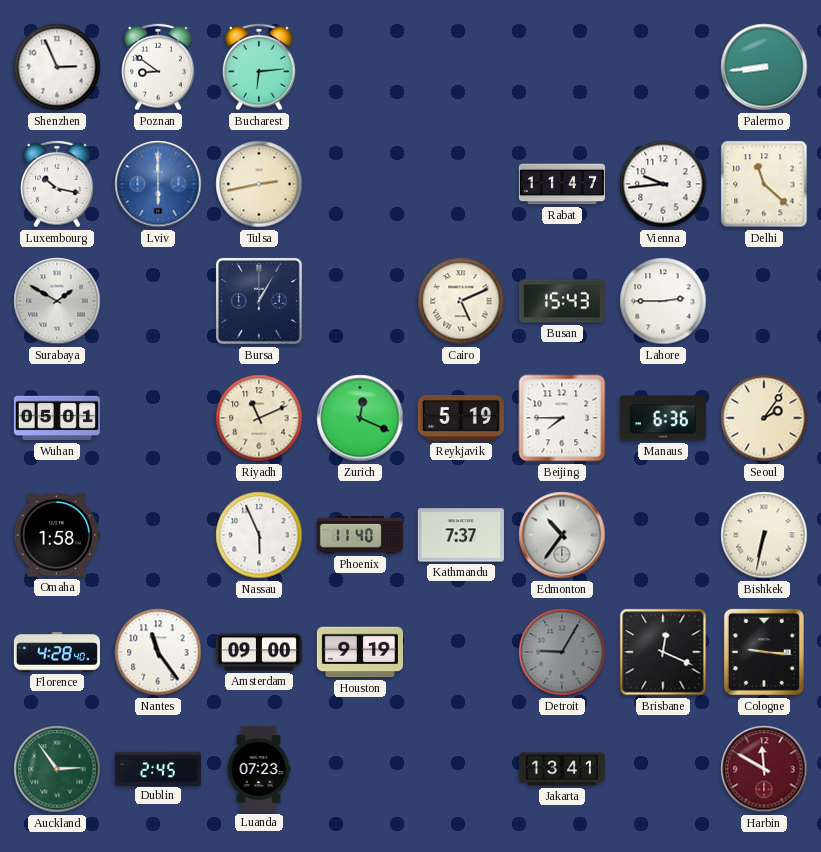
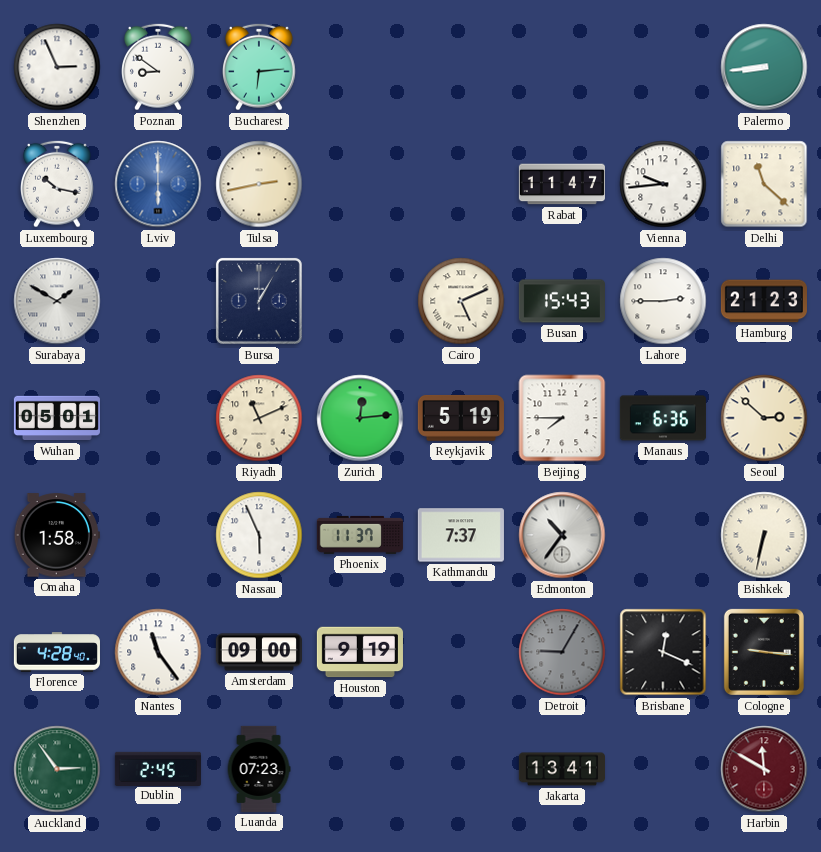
Hamburg: none -> 21:23
Zurich: 12:19 -> 12:14
Seoul: 2:06 -> 2:52
Phoenix: 11:40 -> 11:37
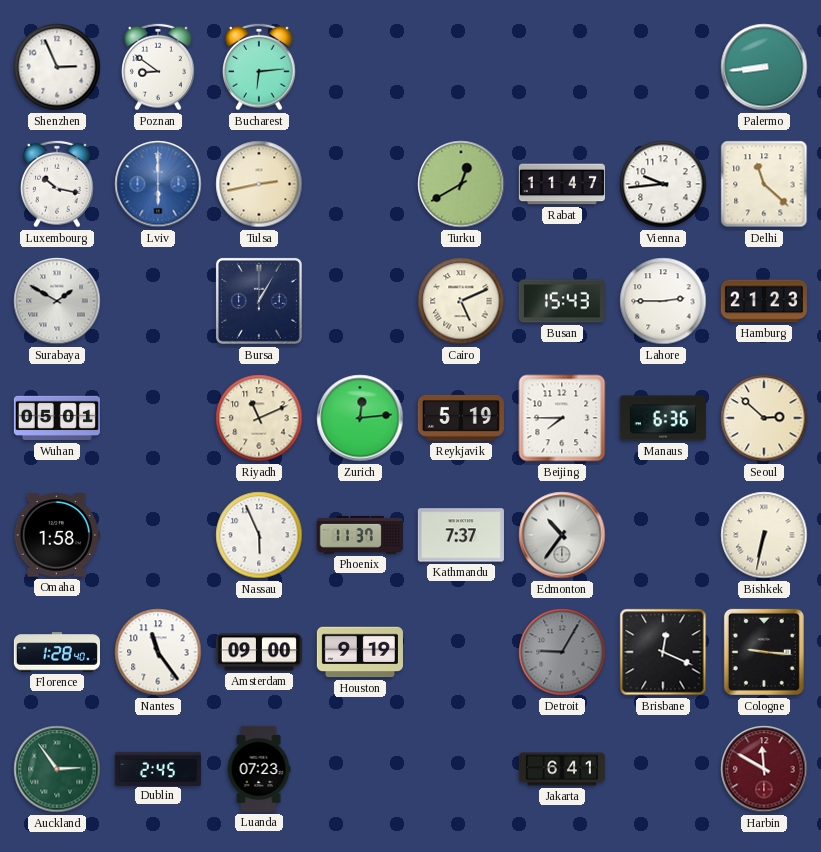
Turku: none -> 12:40
Florence: 4:28 -> 1:28
Jakarta: 13:41 -> 6:41
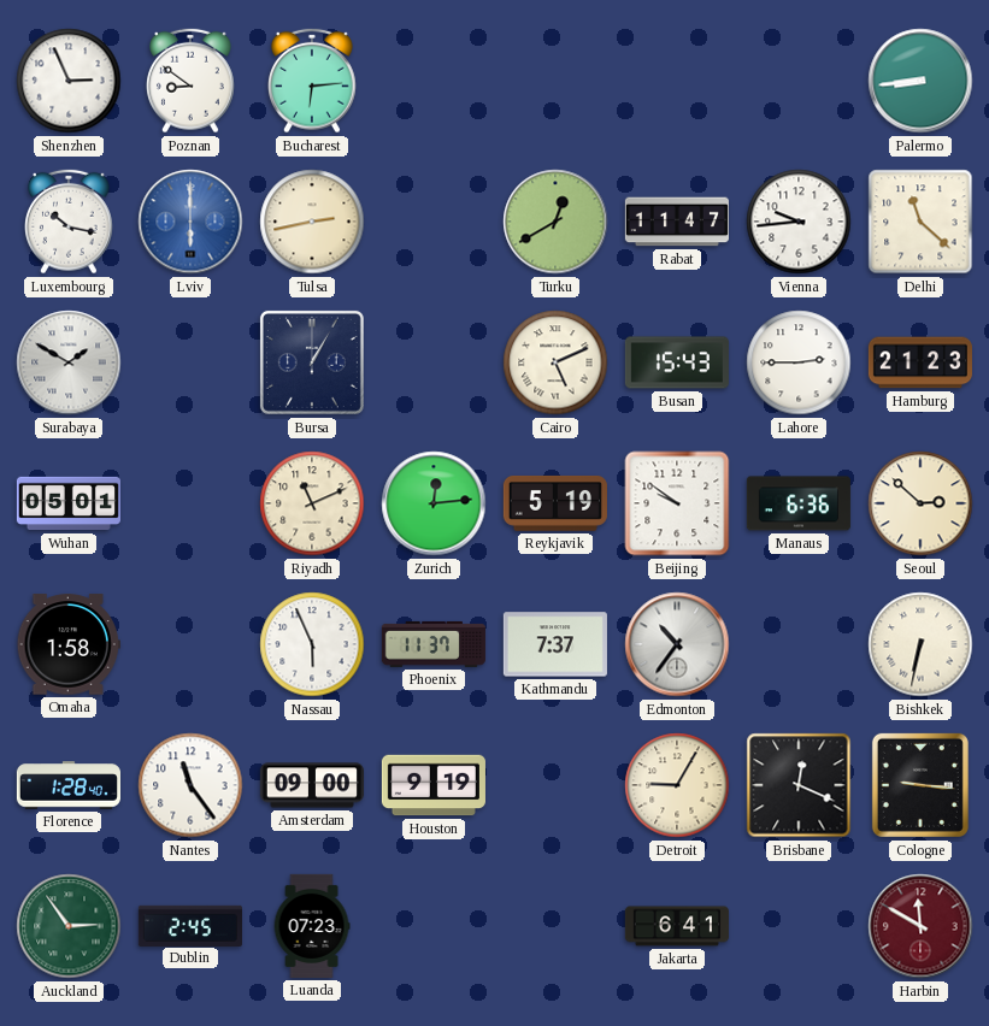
Beijing: 7:45 -> 9:51
Detroit dial: grey -> cream
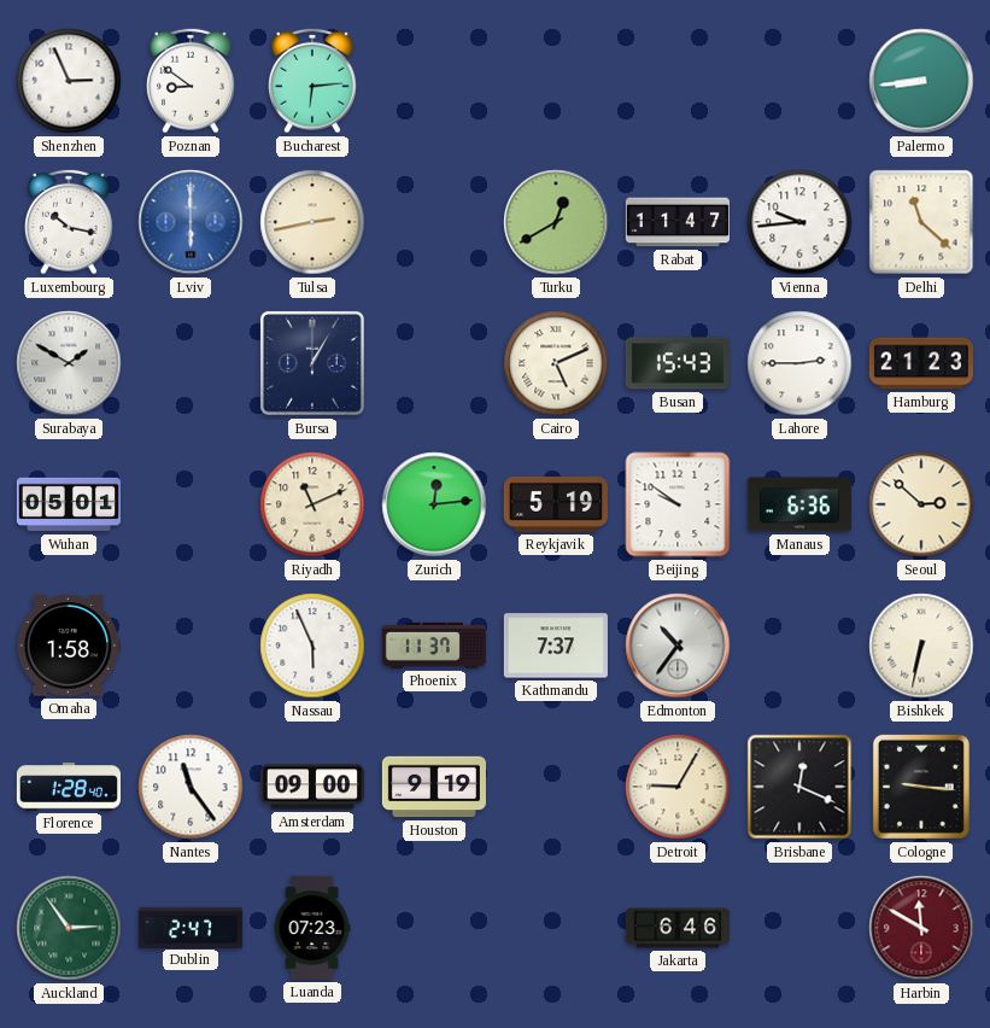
Dublin: 2:45 -> 2:47
Jakarta: 6:41 -> 6:46
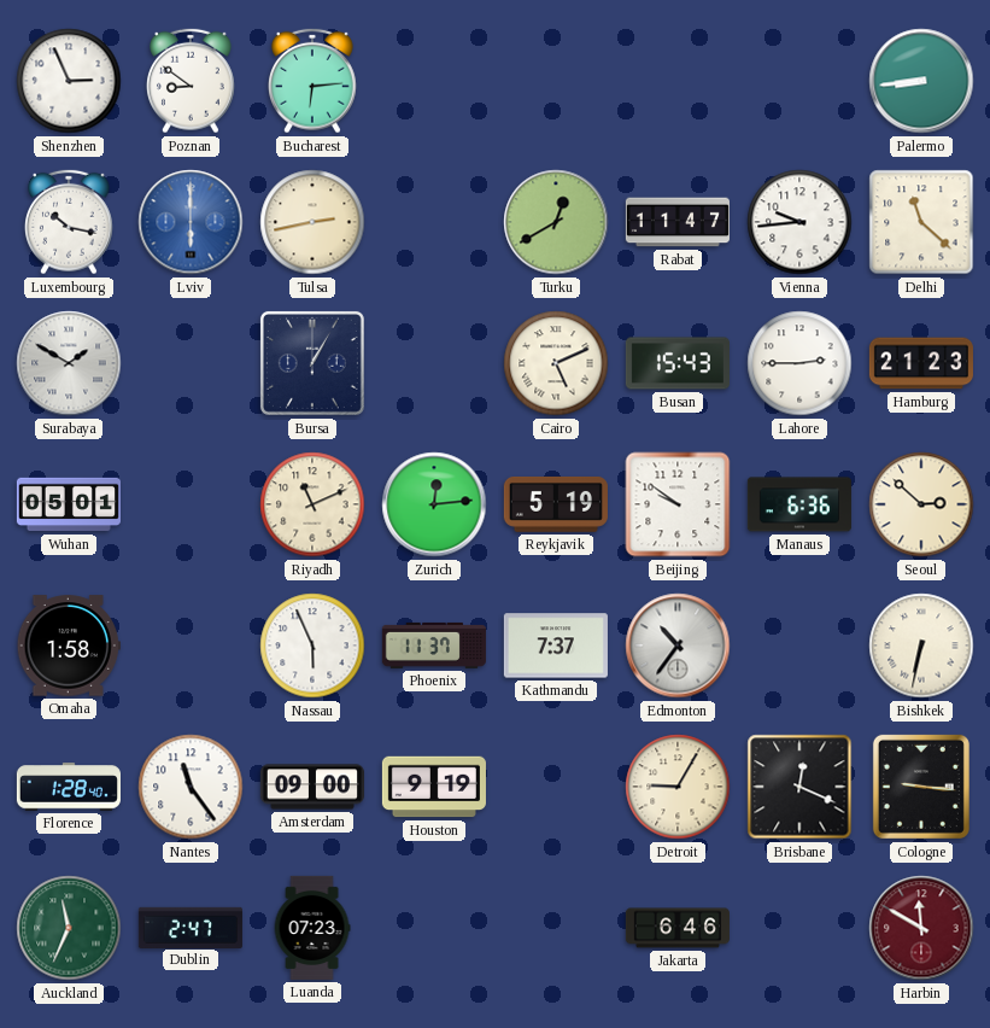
Auckland: 2:54 -> 11:34
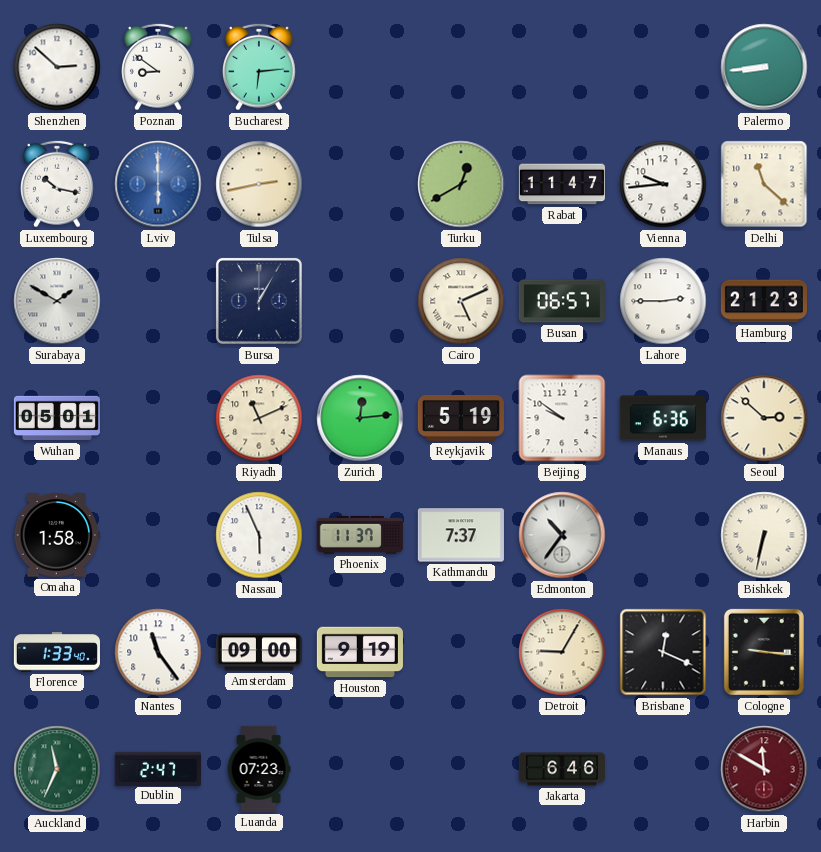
Shenzhen: 2:56 -> 2:52
Busan: 15:43 -> 06:57
Florence: 1:28 -> 1:33
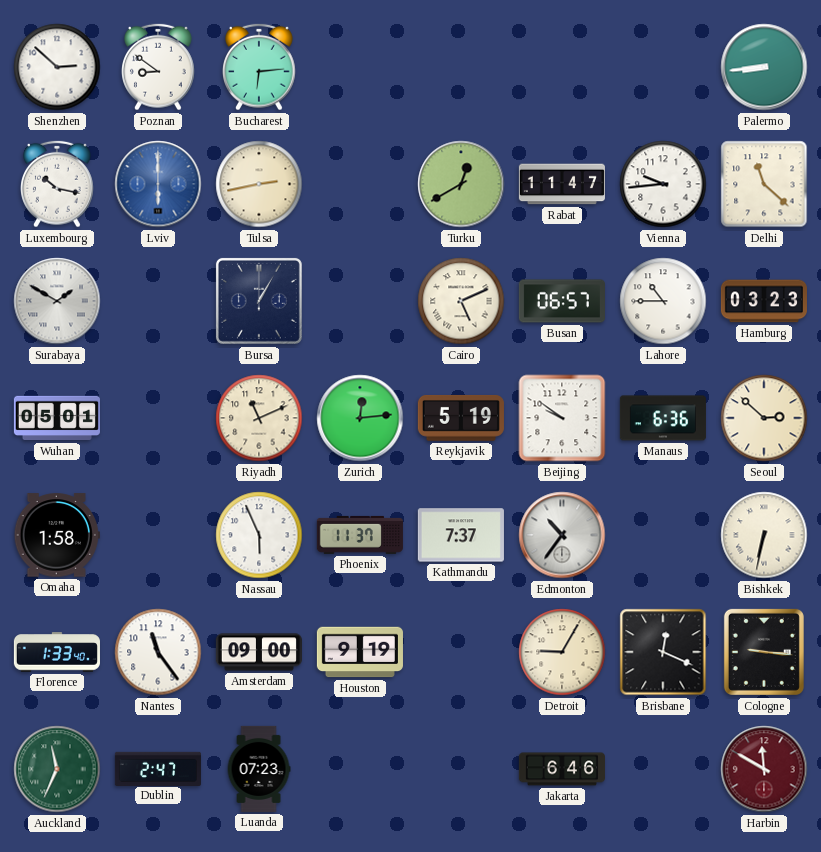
Lahore: 2:45 -> 10:45
Hamburg: 21:23 -> 03:23
